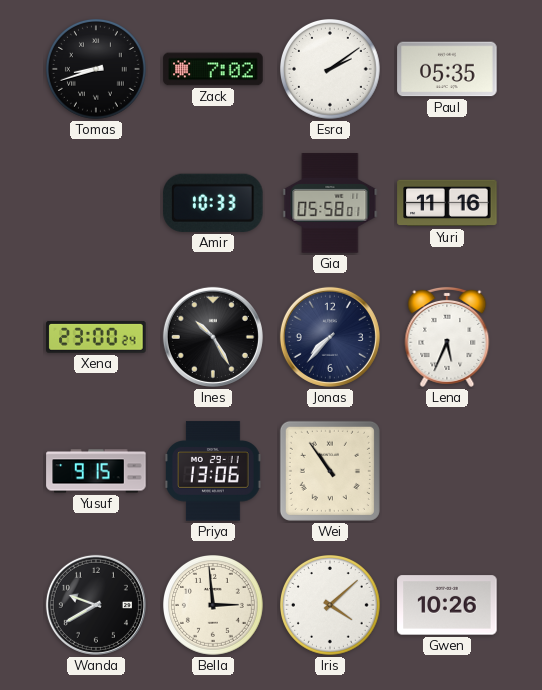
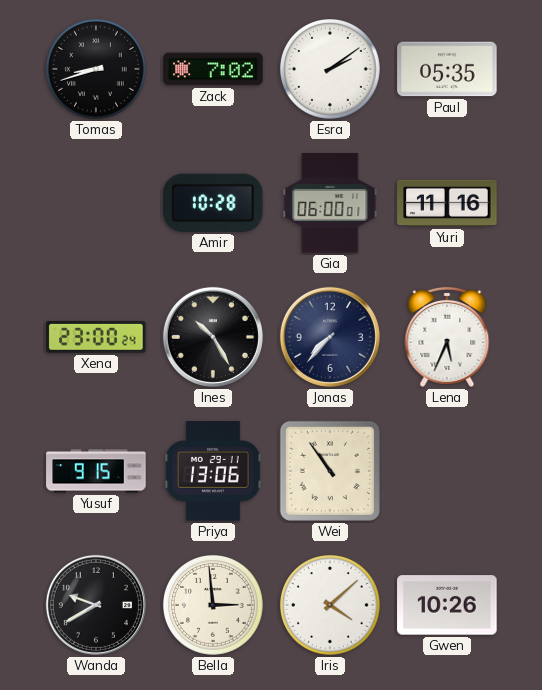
Amir: 10:33 -> 10:28
Gia: 05:58 -> 06:00
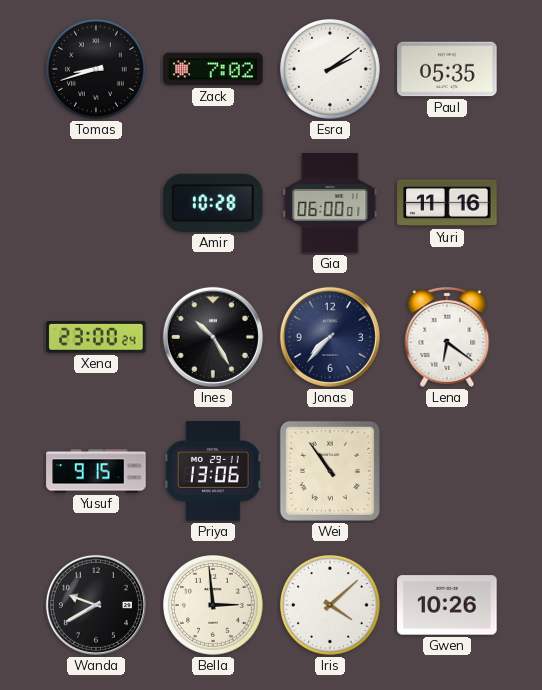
Lena: 5:34 -> 6:21
